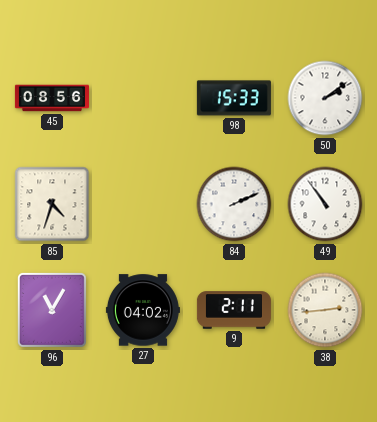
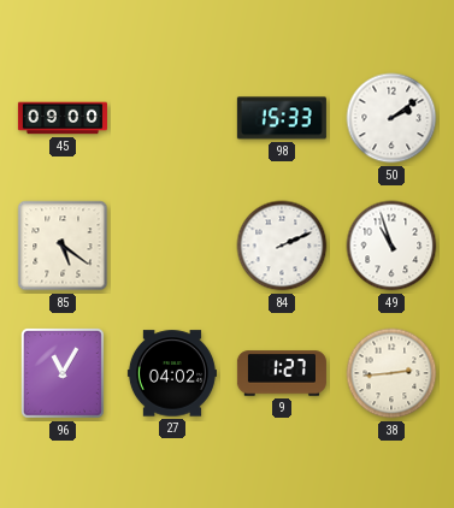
45: 08:56 -> 09:00
85: 4:33 -> 5:21
49: 10:54 -> 10:57
9: 2:11 -> 1:27
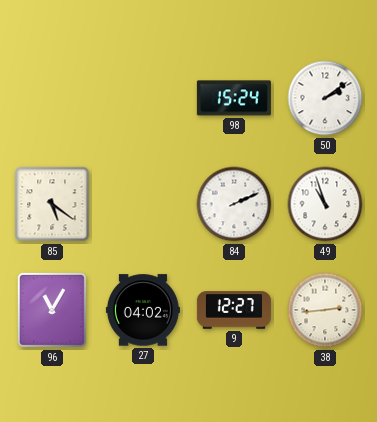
45: 09:00 -> none
98: 15:33 -> 15:24
9: 1:27 -> 12:27
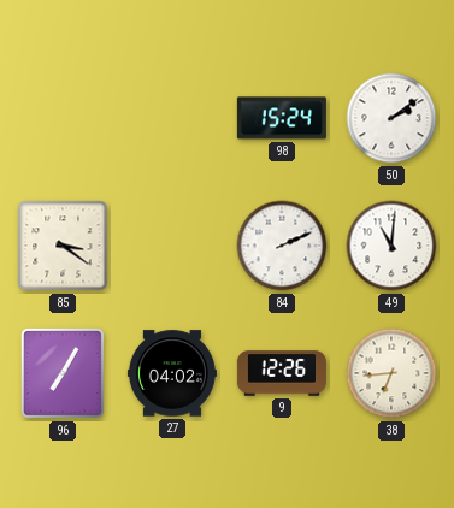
85: 5:21 -> 3:21
49: 10:57 -> 11:01
96: 11:05 -> 7:05
9: 12:27 -> 12:26
38: 2:44 -> 6:44
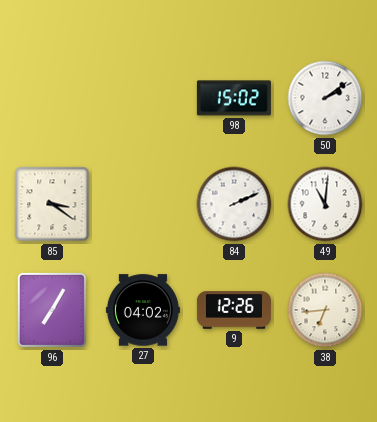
98: 15:24 -> 15:02
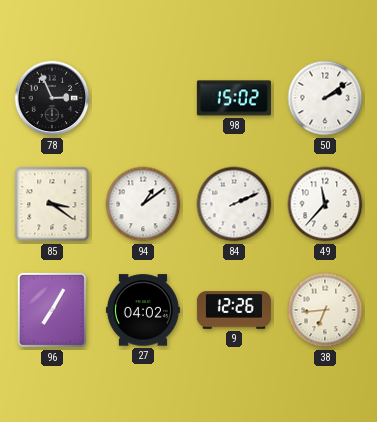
78: none -> 2:56
94: none -> 1:09
49: 11:01 -> 11:37
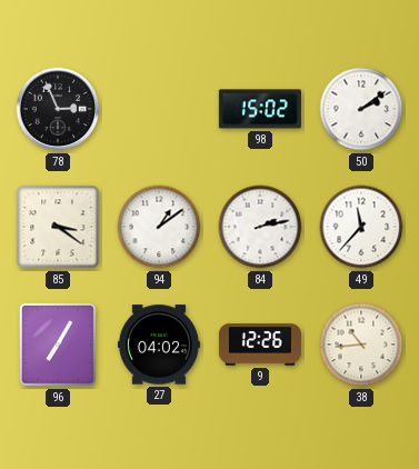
84: 2:11 -> 2:13
38: 6:44 -> 10:44
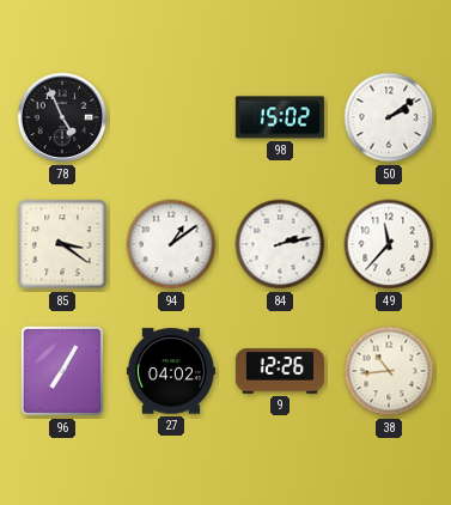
78: 2:56 -> 4:56
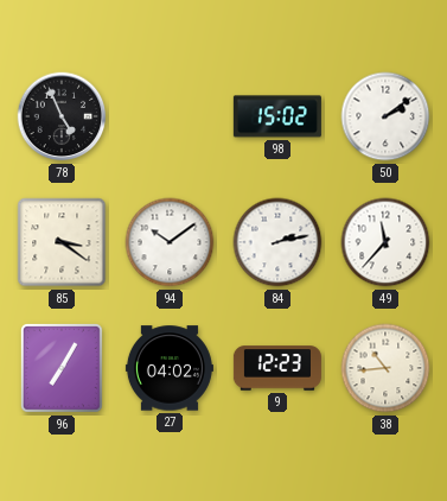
94: 1:09 -> 10:09
9: 12:26 -> 12:23
